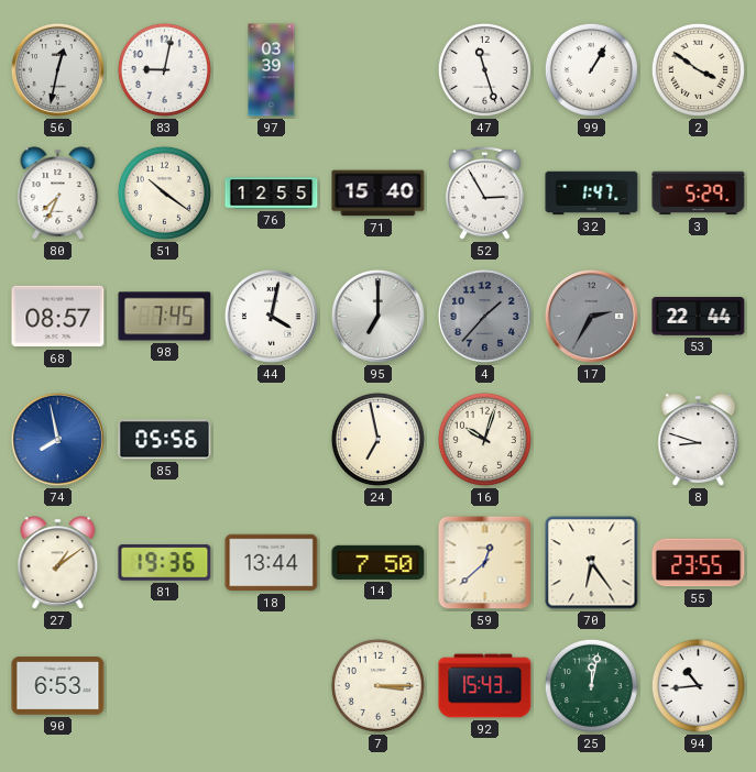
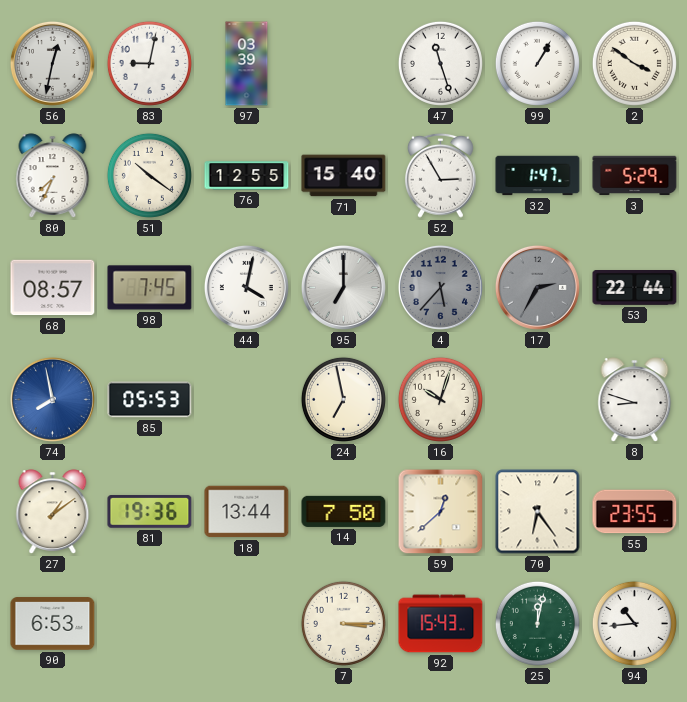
4: 1:37 -> 5:37
85: 05:56 -> 05:53
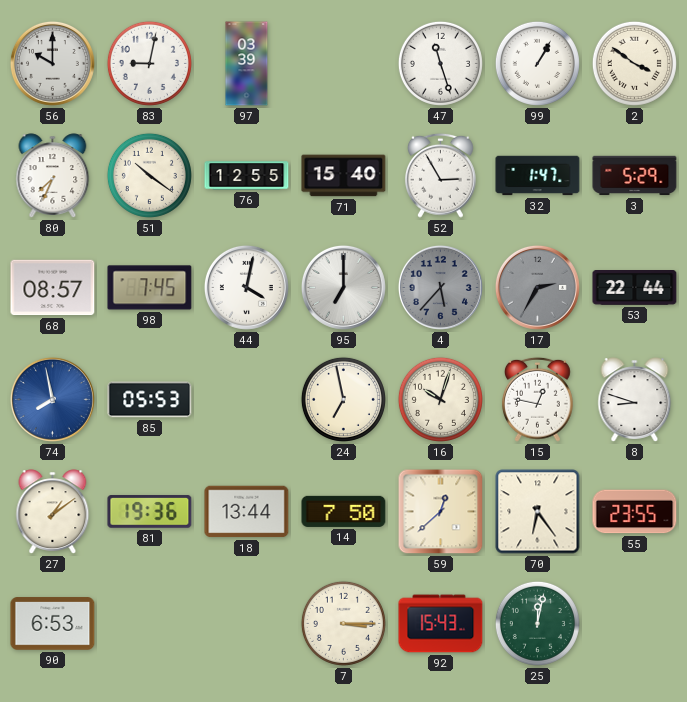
56: 12:32 -> 10:00
15: none -> 12:47
94: 10:44 -> none
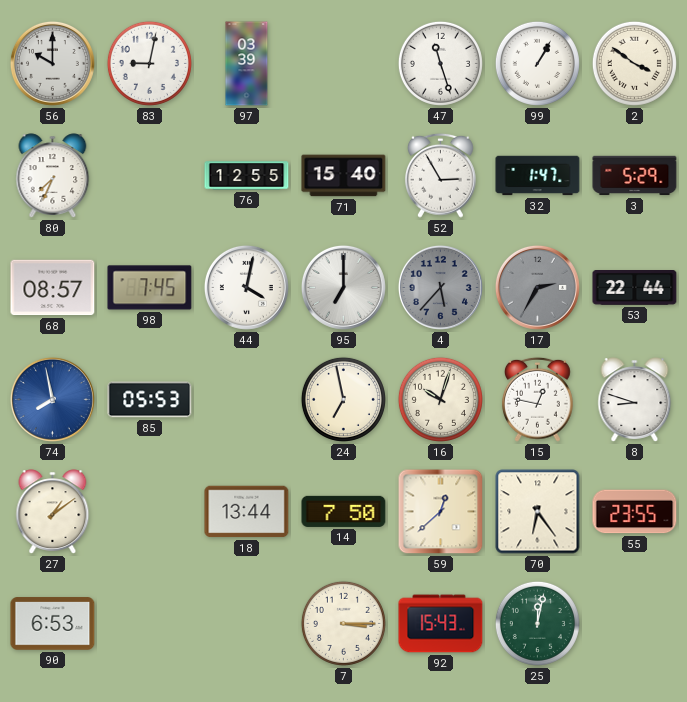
51: 10:21 -> none
81: 19:36 -> none
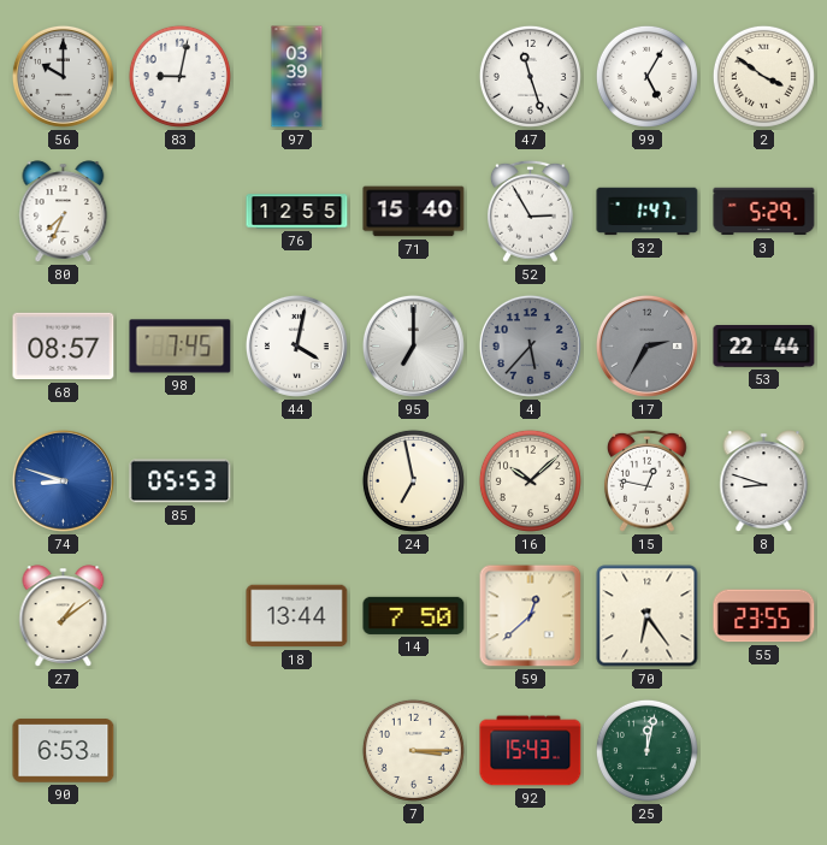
99: 1:05 -> 5:05
74: 7:58 -> 8:48
16: 10:03 -> 10:08
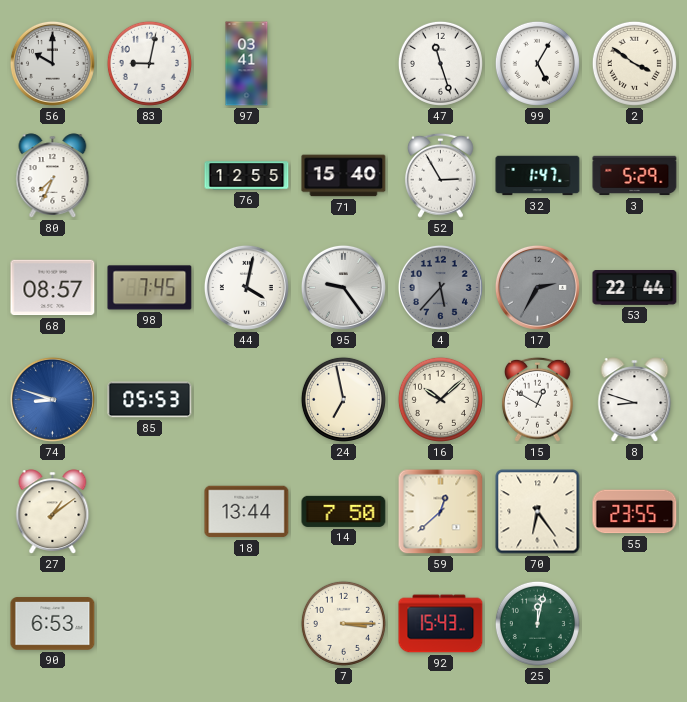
97: 03:39 -> 03:41
95: 7:00 -> 9:24
15: 12:47 -> 12:50
